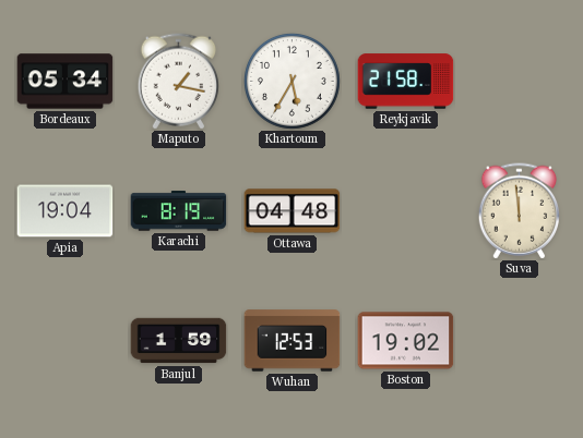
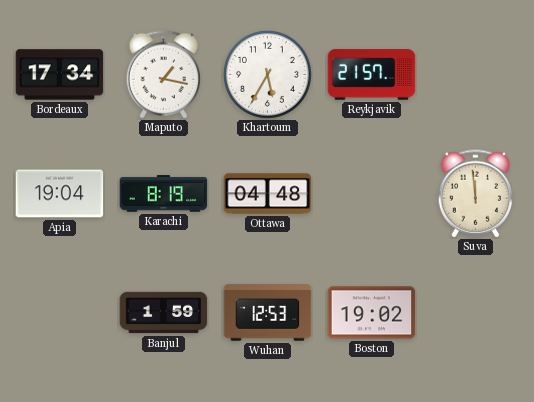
Bordeaux: 05:34 -> 17:34
Reykjavik: 21:58 -> 21:57
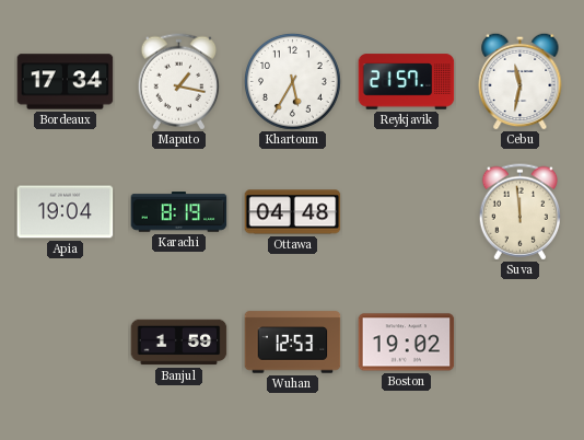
Cebu: none -> 11:32
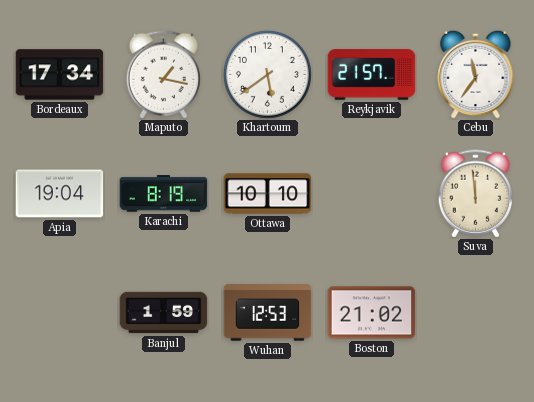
Khartoum: 5:35 -> 5:39
Cebu: 11:32 -> 11:36
Ottawa: 04:48 -> 10:10
Boston: 19:02 -> 21:02
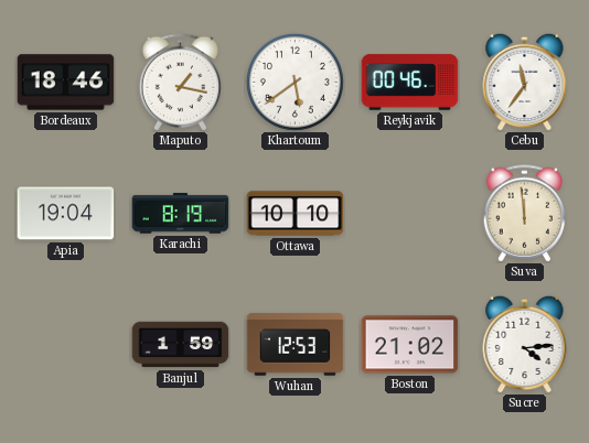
Bordeaux: 17:34 -> 18:46
Reykjavik: 21:57 -> 00:46
Sucre: none -> 4:14
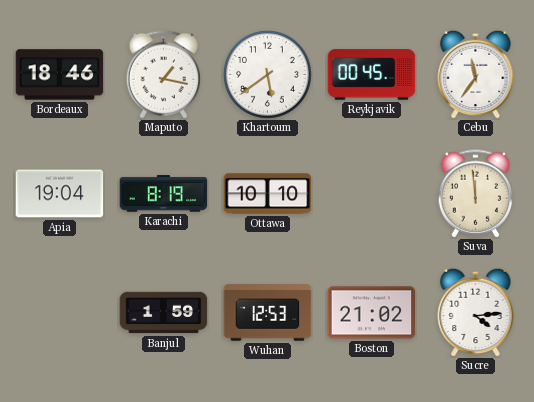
Reykjavik: 00:46 -> 00:45
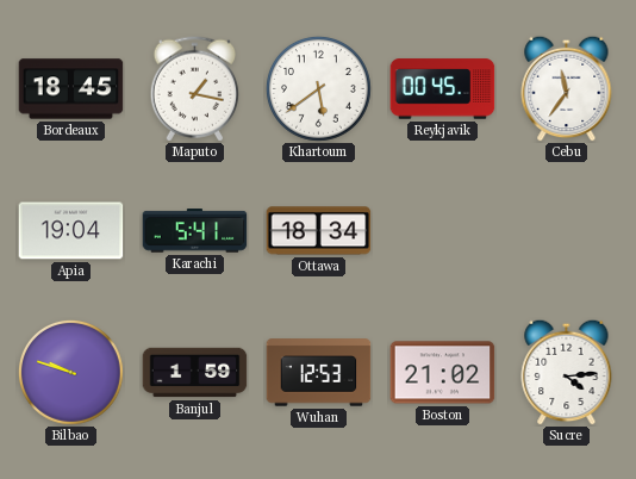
Bordeaux: 18:46 -> 18:45
Karachi: 8:19 -> 5:41
Ottawa: 10:10 -> 18:34
Suva: 11:59 -> none
Bilbao: none -> 9:48
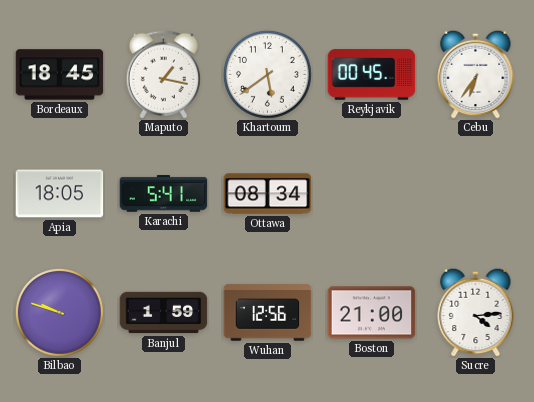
Cebu: 11:36 -> 6:36
Apia: 19:04 -> 18:05
Ottawa: 18:34 -> 08:34
Wuhan: 12:53 -> 12:56
Boston: 21:02 -> 21:00
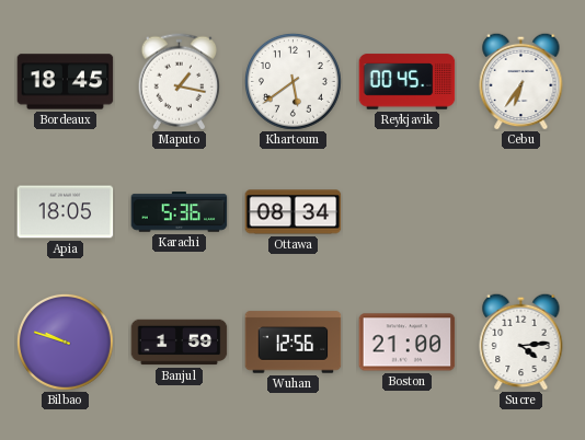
Karachi: 5:41 -> 5:36
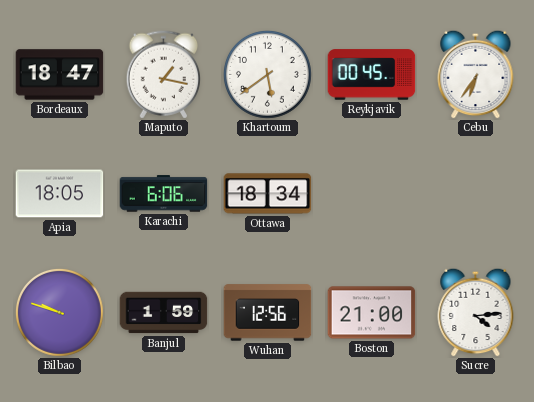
Bordeaux: 18:45 -> 18:47
Karachi: 5:36 -> 6:06
Ottawa: 08:34 -> 18:34
